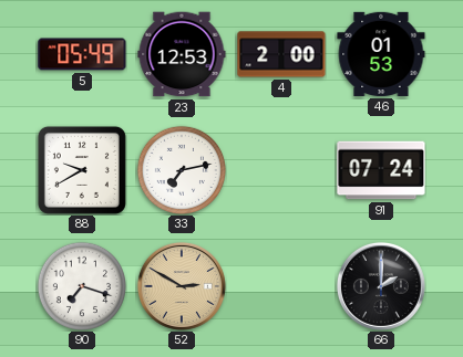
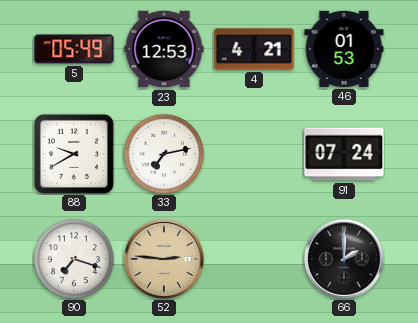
4: 2:00 -> 4:21
52: 2:50 -> 2:46
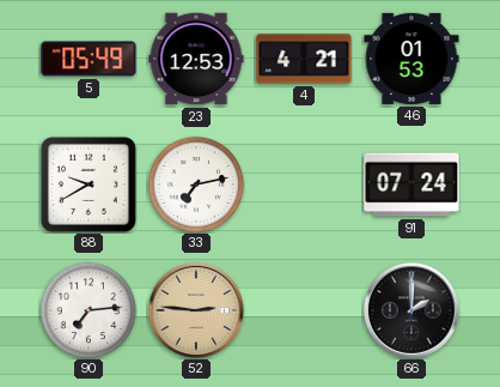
90: 7:18 -> 7:14
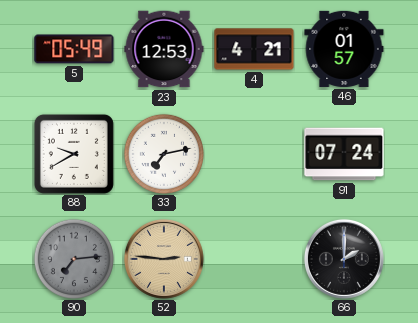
46: 01:53 -> 01:57
90 dial: white -> grey
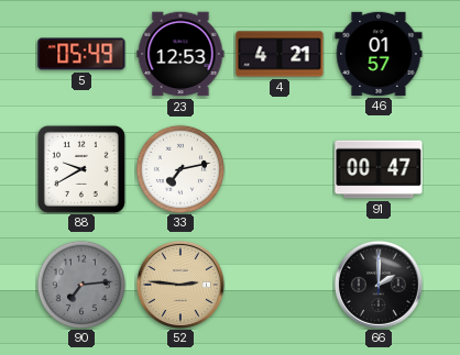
91: 07:24 -> 00:47
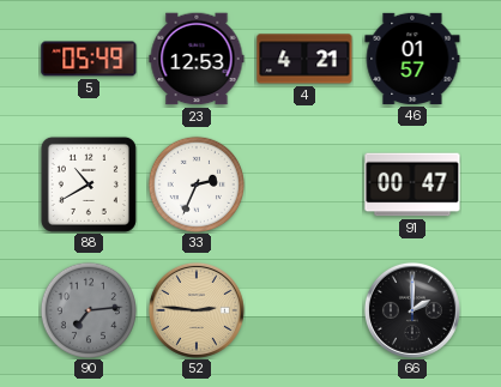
88: 9:40 -> 10:40
33: 7:13 -> 2:34
